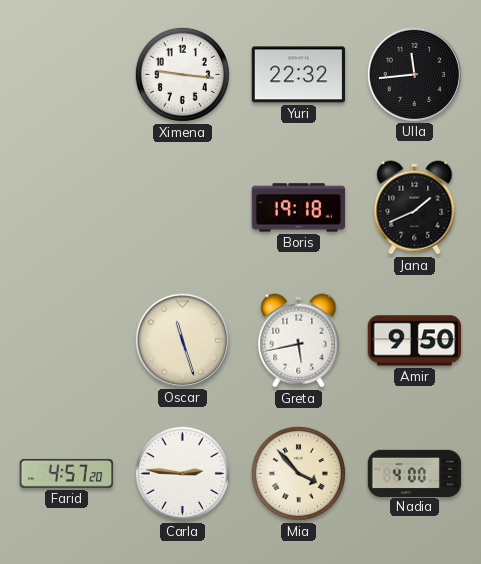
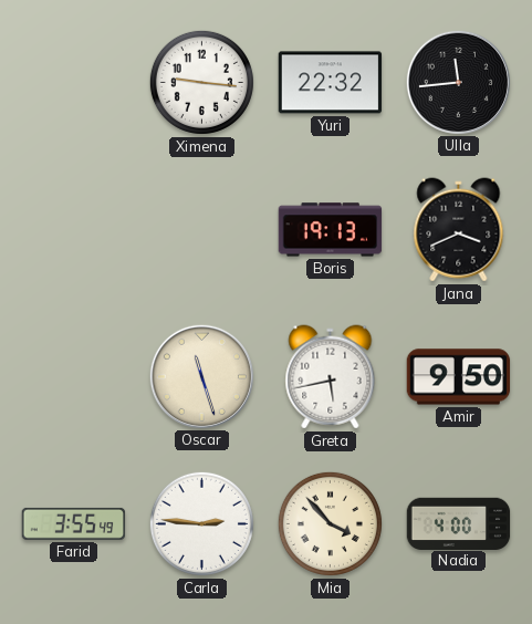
Boris: 19:18 -> 19:13
Jana: 1:41 -> 3:41
Farid: 4:57 -> 3:55
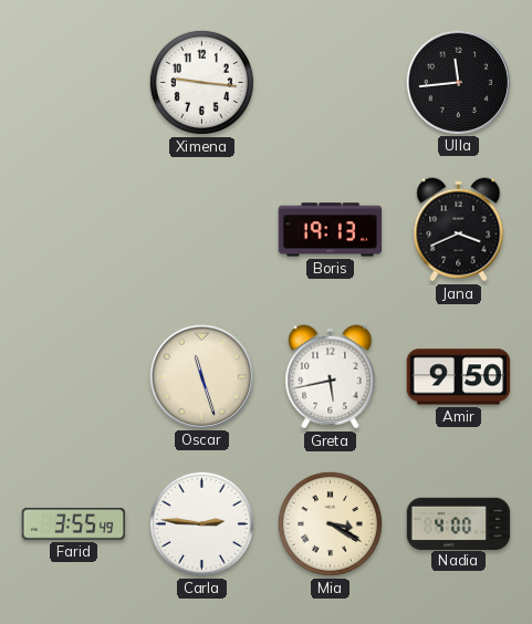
Yuri: 22:32 -> none
Mia: 3:53 -> 3:20
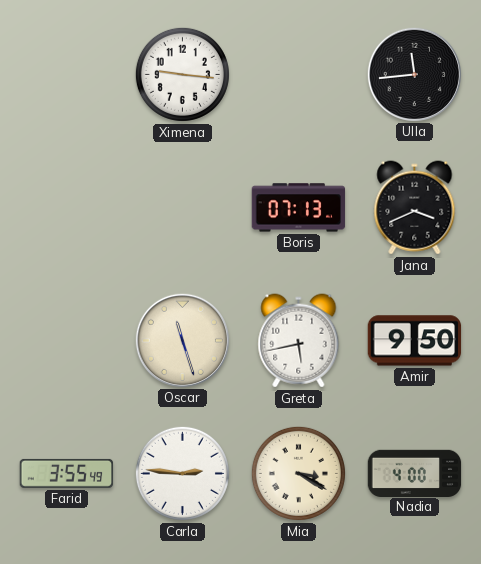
Boris: 19:13 -> 07:13
